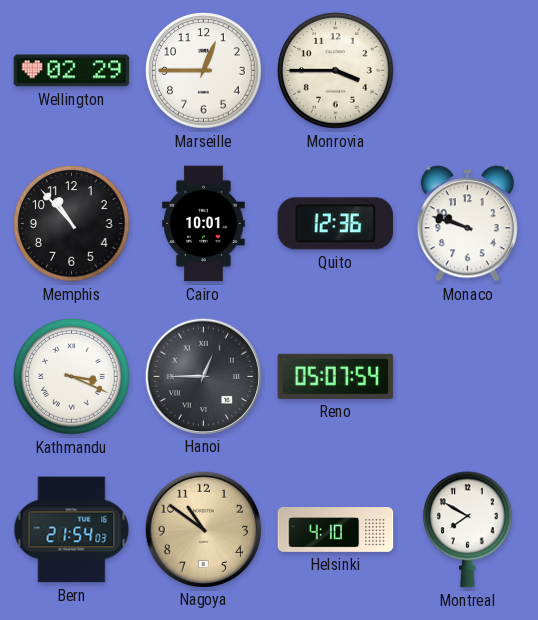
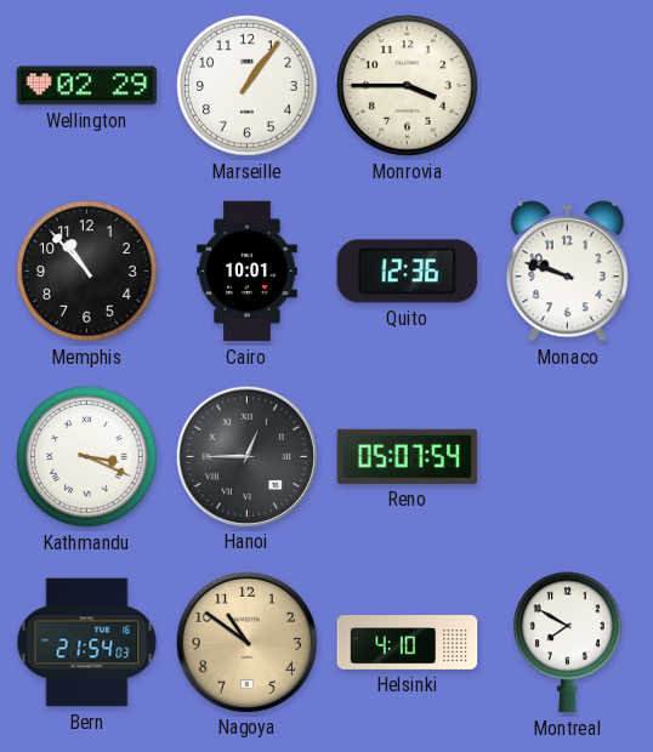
Marseille: 12:45 -> 1:06
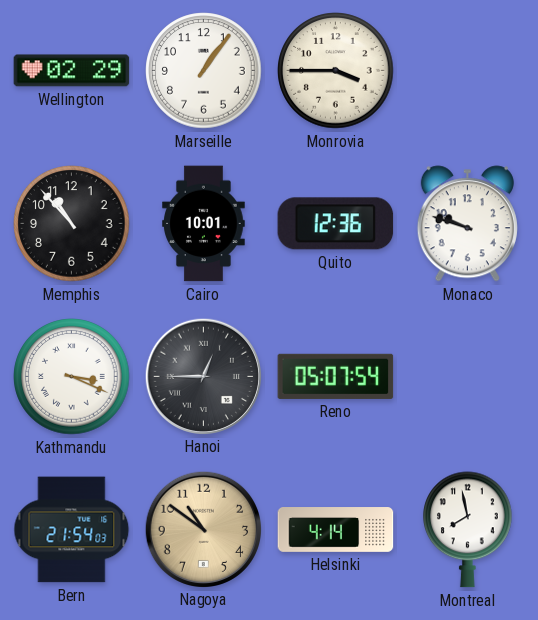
Helsinki: 4:10 -> 4:14
Montreal: 7:50 -> 7:58
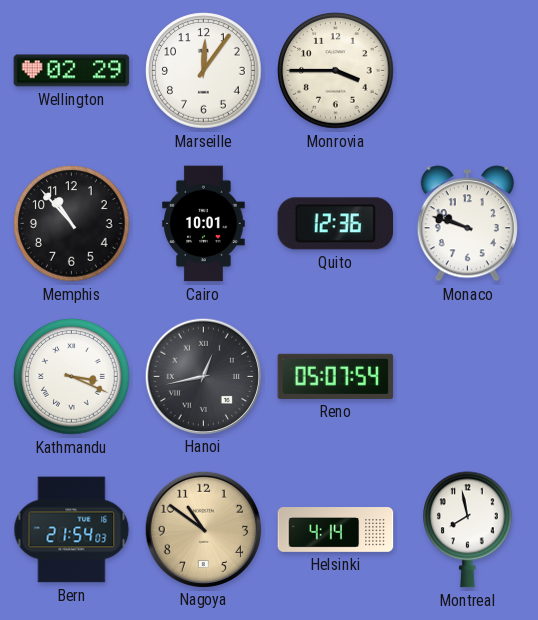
Marseille: 1:06 -> 12:06
Hanoi: 12:45 -> 12:43
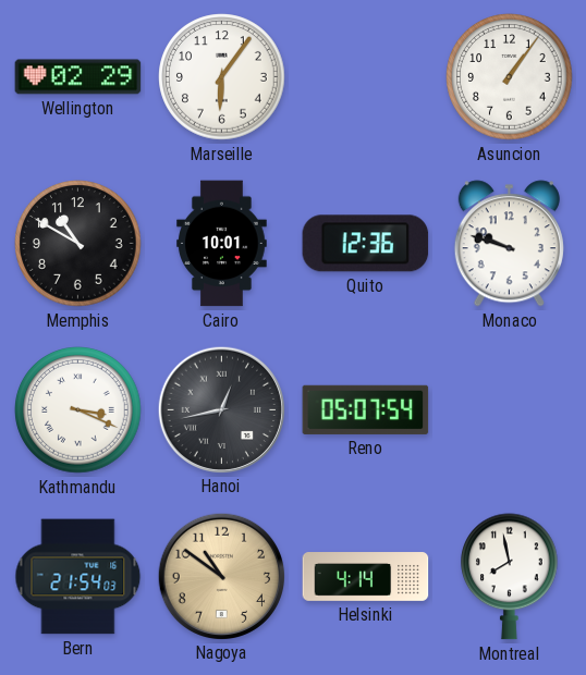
Marseille: 12:06 -> 6:06
Monrovia: 3:45 -> none
Asuncion: none -> 1:06
Memphis: 10:53 -> 10:50
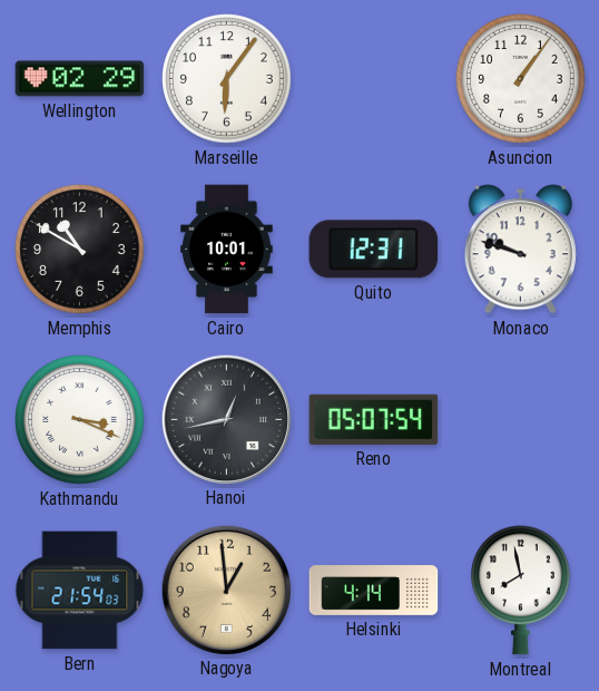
Quito: 12:36 -> 12:31
Nagoya: 10:51 -> 12:59
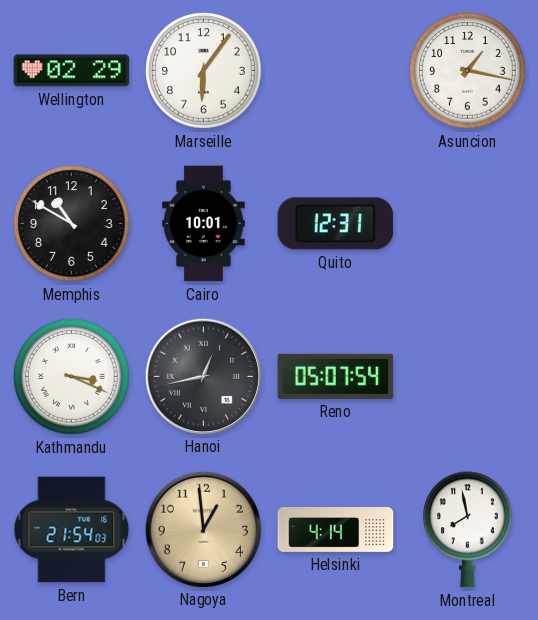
Asuncion: 1:06 -> 1:17
Monaco: 9:48 -> none
